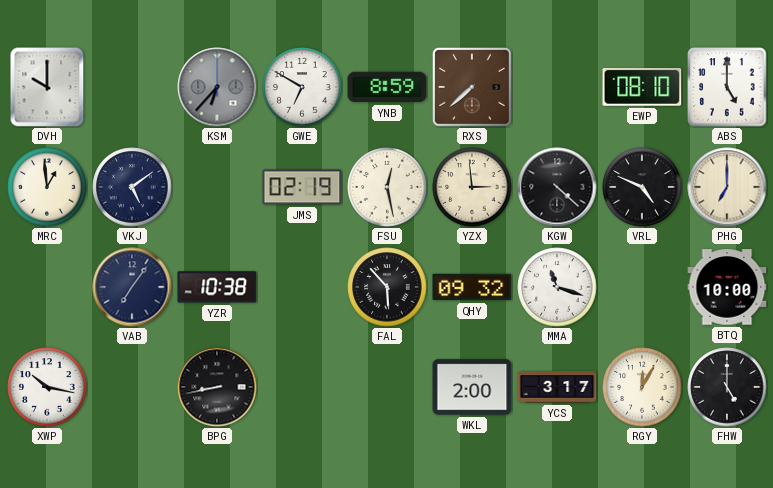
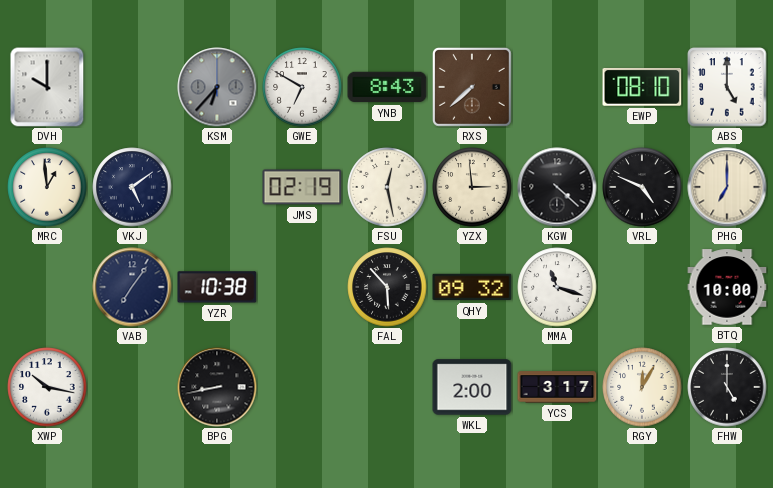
YNB: 8:59 -> 8:43
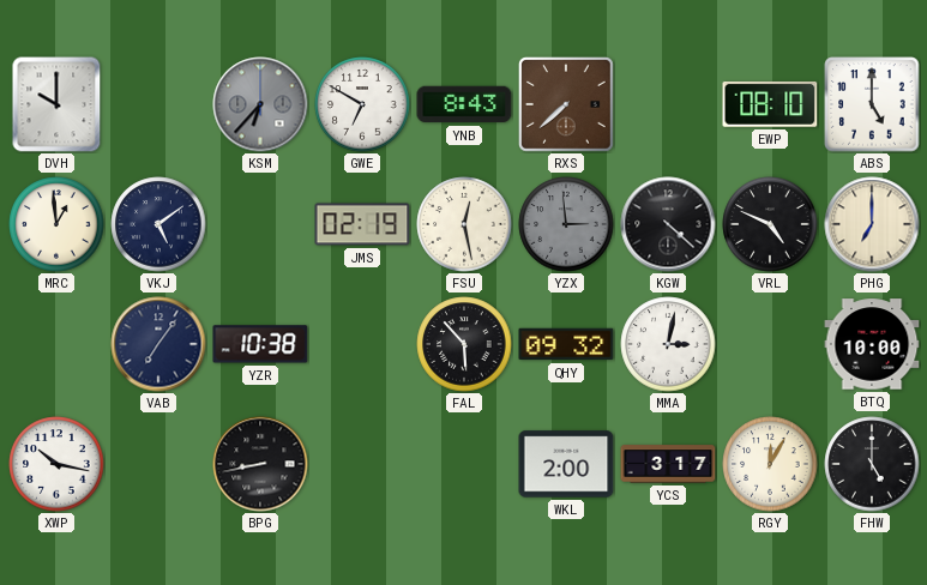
YZX dial: cream -> grey
MMA: 11:18 -> 3:02
